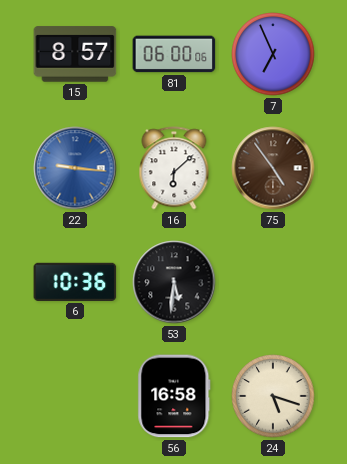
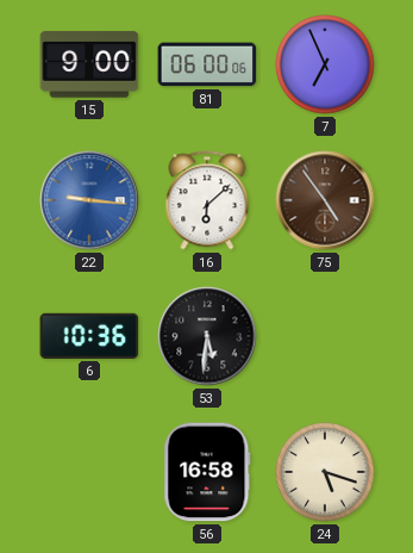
15: 8:57 -> 9:00
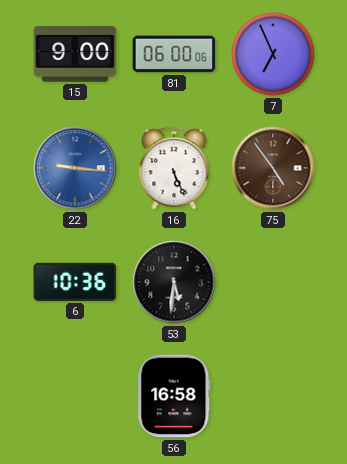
16: 6:08 -> 5:26
24: 5:18 -> none
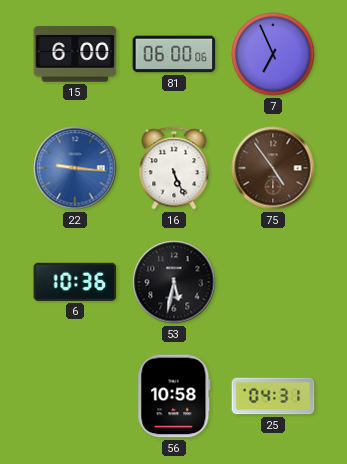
15: 9:00 -> 6:00
53: 5:31 -> 5:32
56: 16:58 -> 10:58
25: none -> 04:31
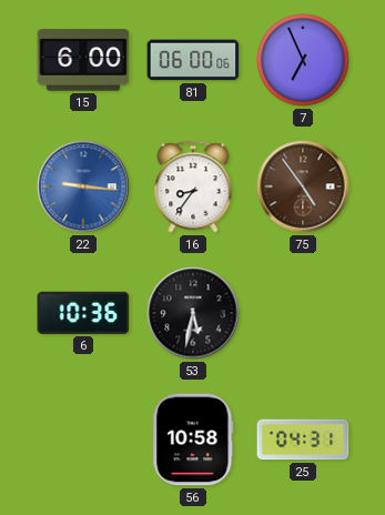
16: 5:26 -> 8:36
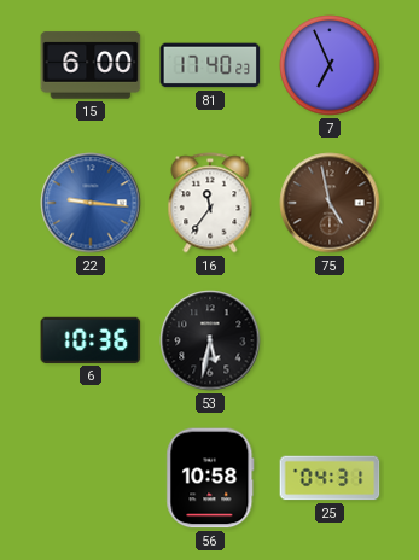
81: 06:00 -> 17:40
16: 8:36 -> 11:36
75: 4:54 -> 4:58
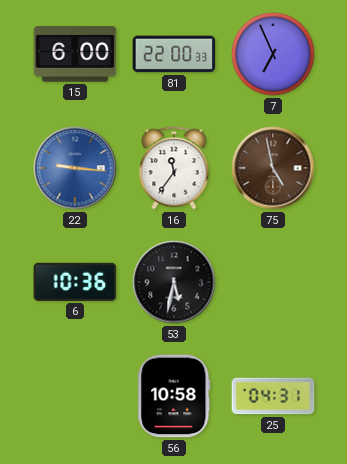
81: 17:40 -> 22:00
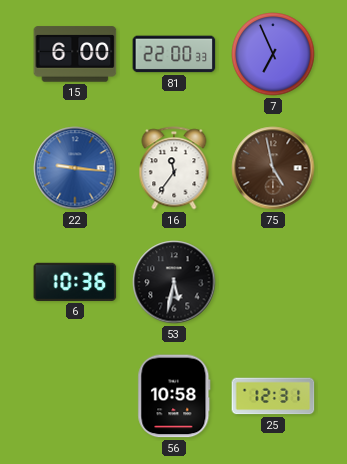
25: 04:31 -> 12:31
